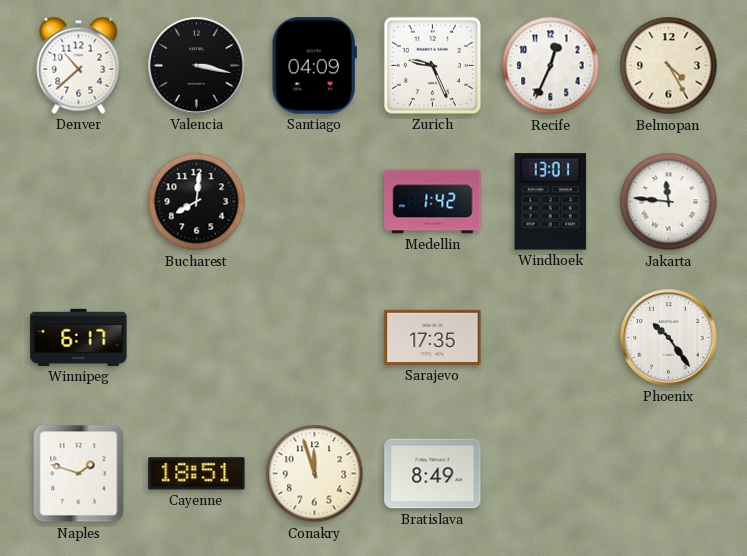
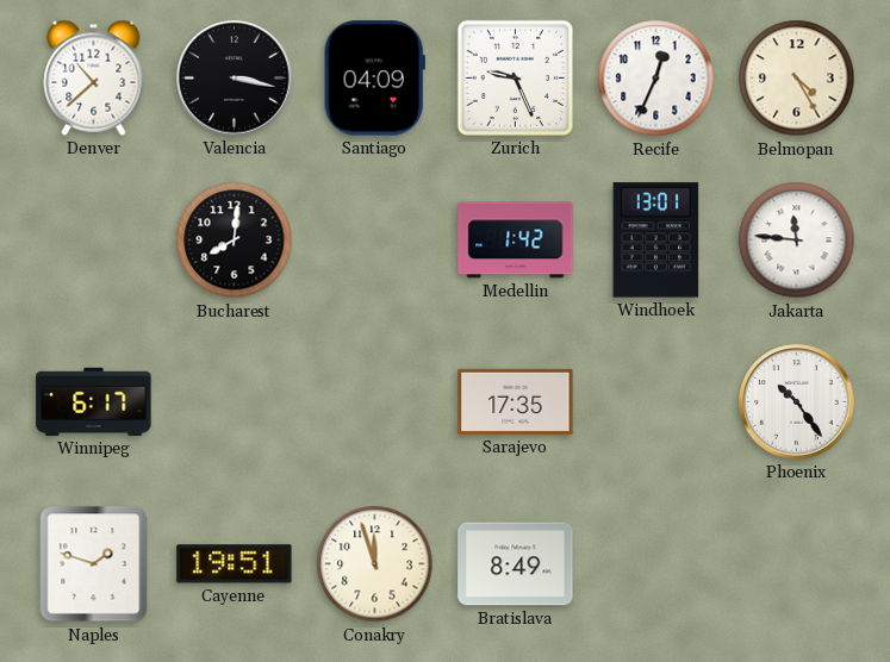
Cayenne: 18:51 -> 19:51
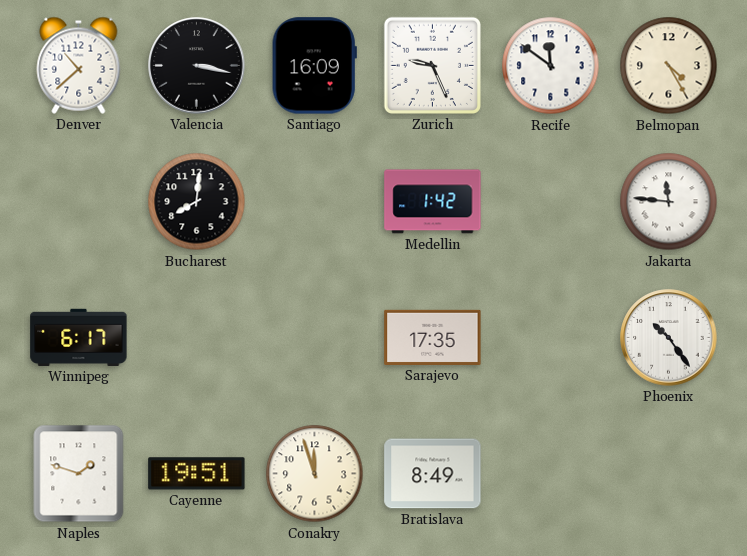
Santiago: 04:09 -> 16:09
Recife: 12:34 -> 11:51
Windhoek: 13:01 -> none
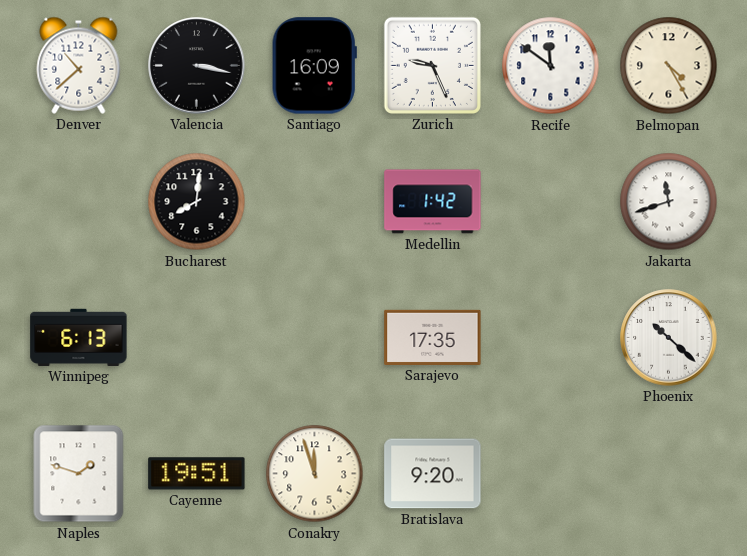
Jakarta: 11:46 -> 11:42
Winnipeg: 6:17 -> 6:13
Phoenix: 10:24 -> 10:22
Bratislava: 8:49 -> 9:20
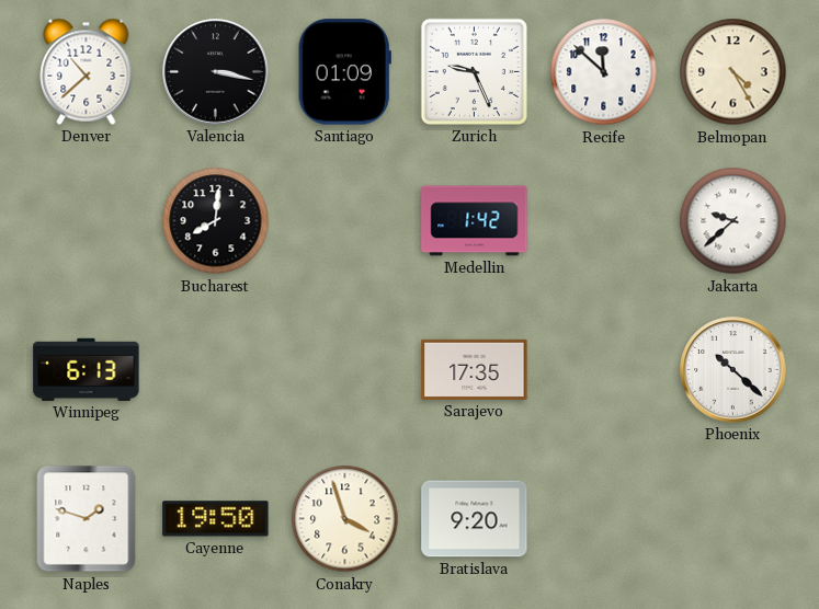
Santiago: 16:09 -> 01:09
Recife: 11:51 -> 11:52
Jakarta: 11:42 -> 9:38
Cayenne: 19:51 -> 19:50
Conakry: 11:57 -> 3:57
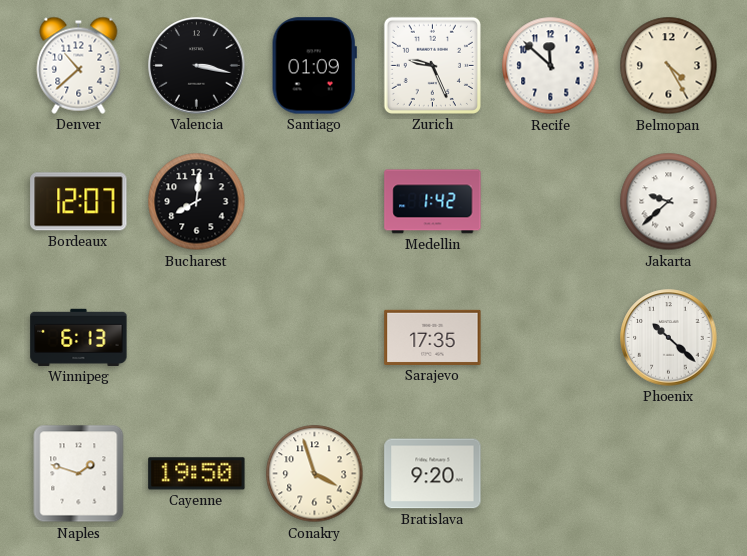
Bordeaux: none -> 12:07
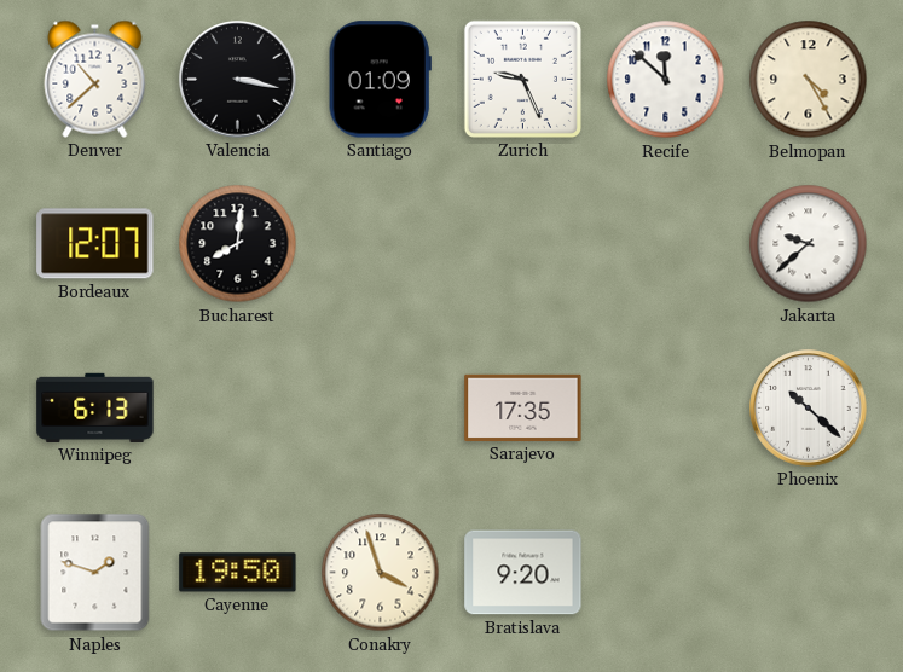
Medellin: 1:42 -> none
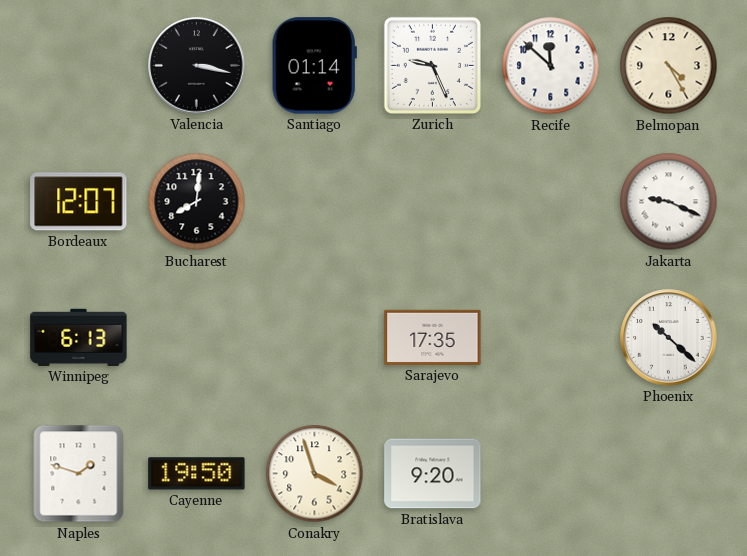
Denver: 10:38 -> none
Santiago: 01:09 -> 01:14
Jakarta: 9:38 -> 9:19
